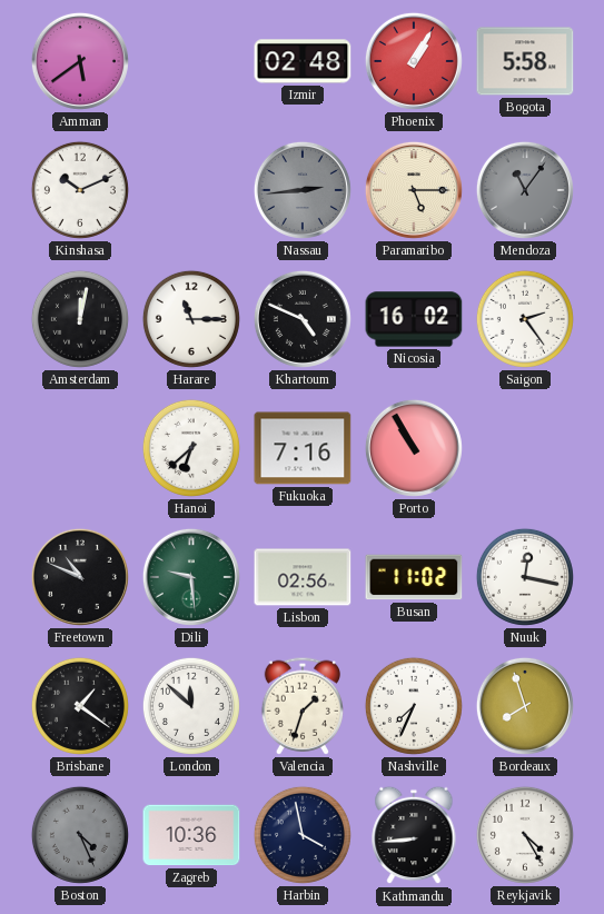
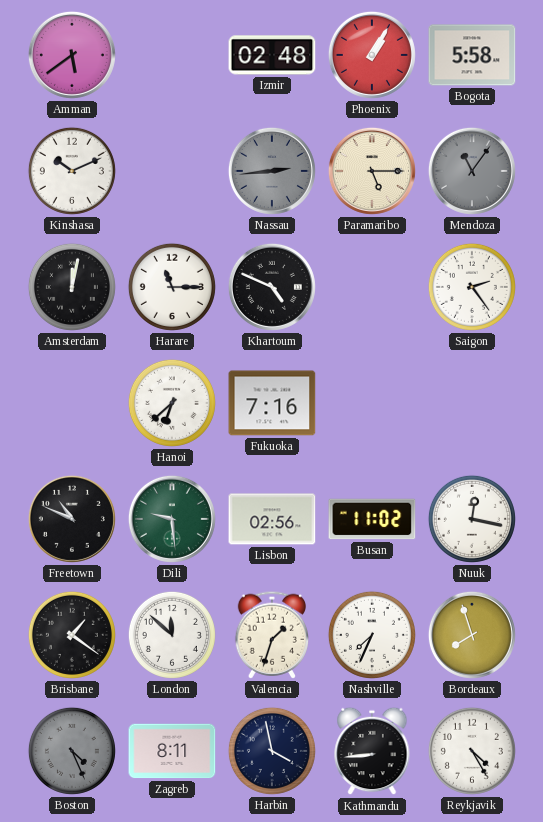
Nicosia: 16:02 -> none
Porto: 10:55 -> none
Zagreb: 10:36 -> 8:11
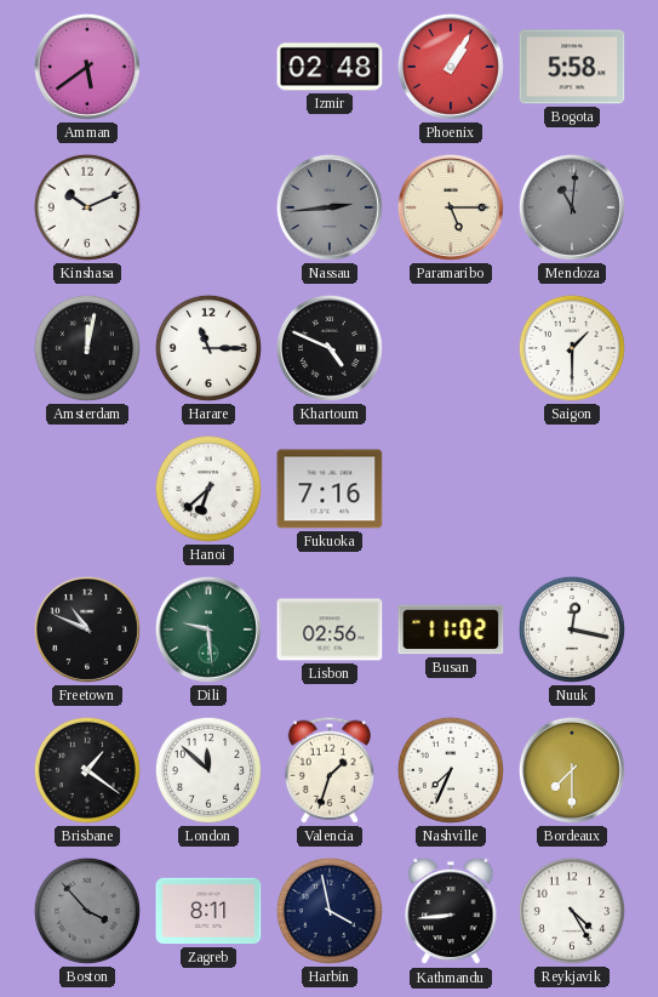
Mendoza: 11:06 -> 11:01
Saigon: 2:24 -> 1:30
Bordeaux: 7:57 -> 7:30
Boston: 4:26 -> 3:53
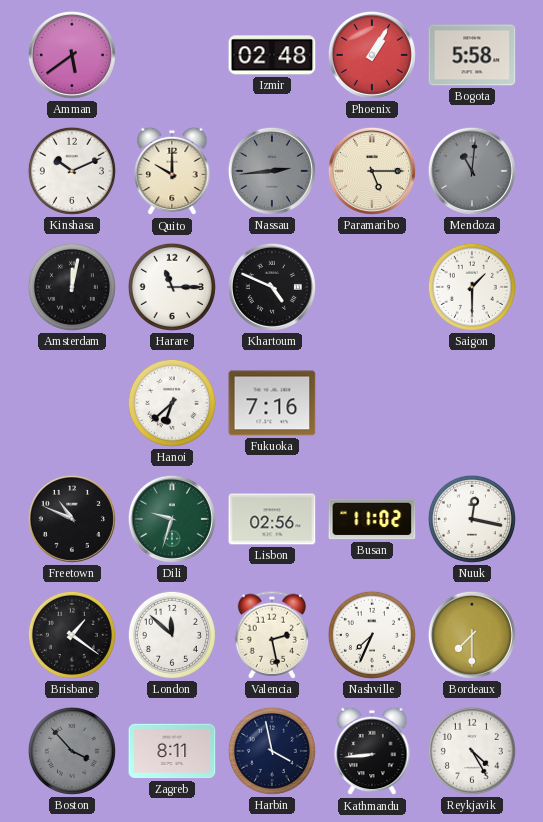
Quito: none -> 10:00
Dili: 9:29 -> 9:33
Valencia: 1:33 -> 2:28
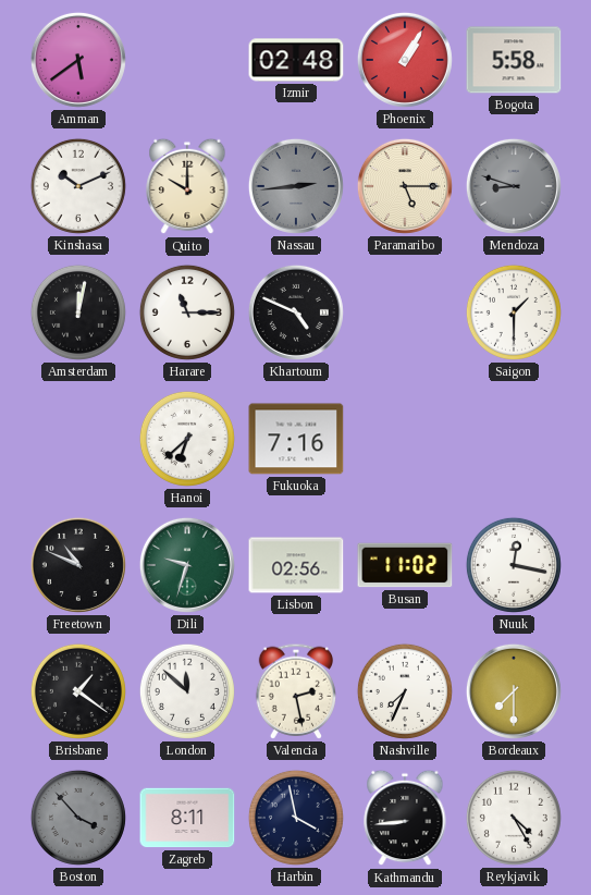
Mendoza: 11:01 -> 8:48
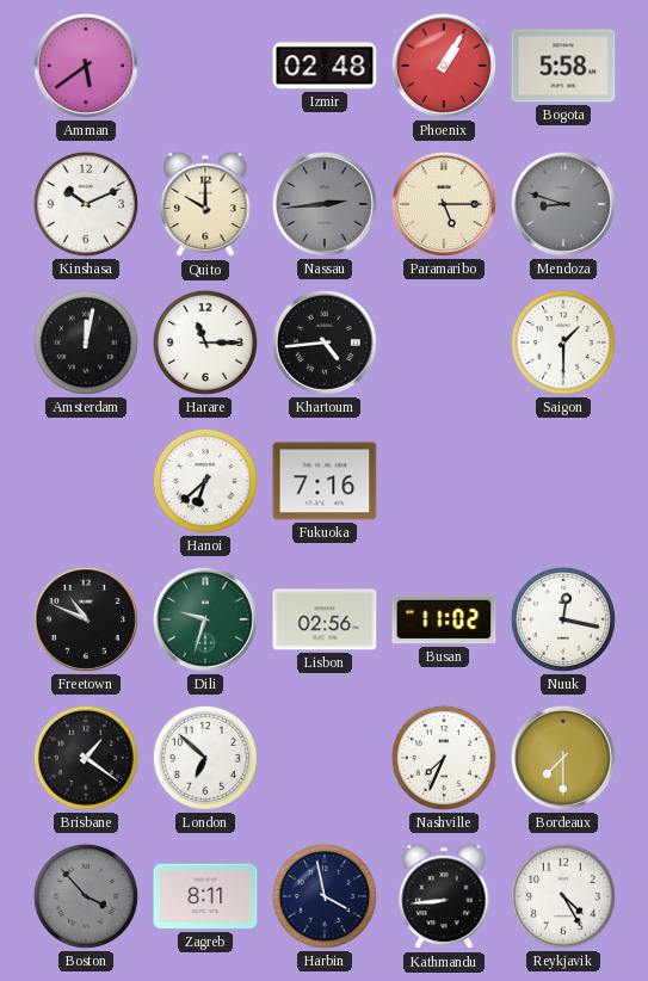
Khartoum: 4:49 -> 4:44
London: 11:52 -> 6:52
Valencia: 2:28 -> none
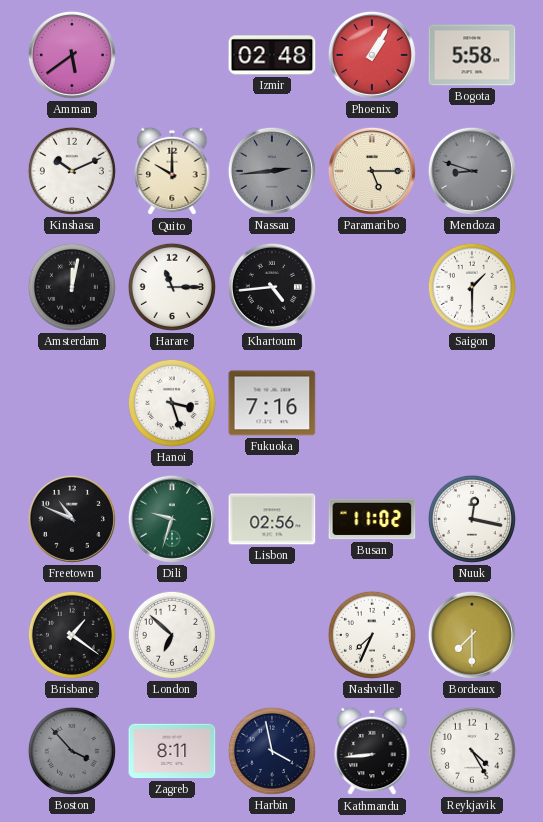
Hanoi: 6:38 -> 3:27
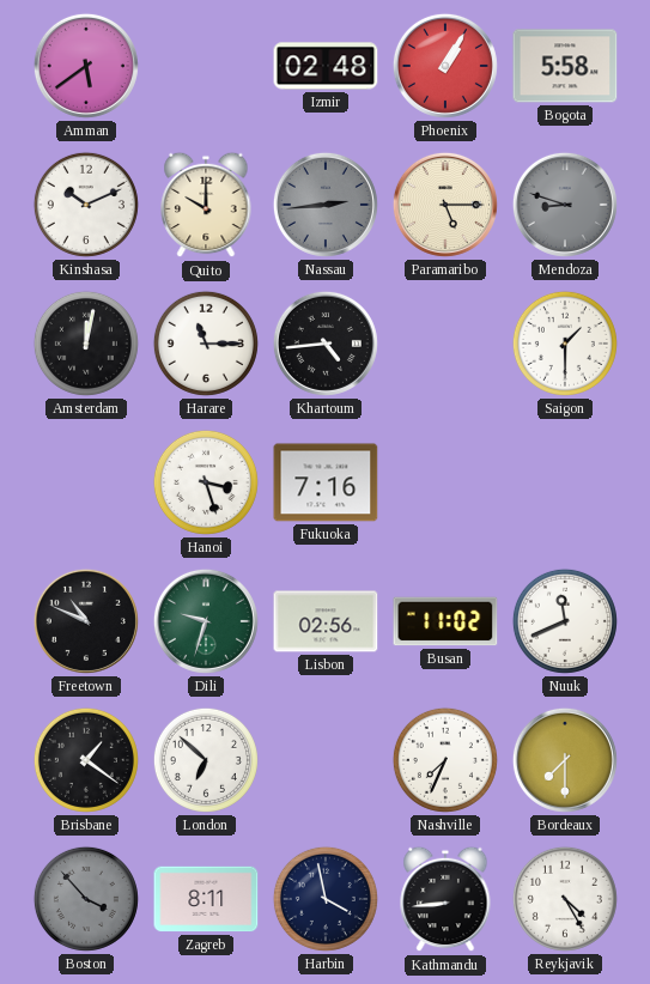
Nuuk: 12:17 -> 11:41
